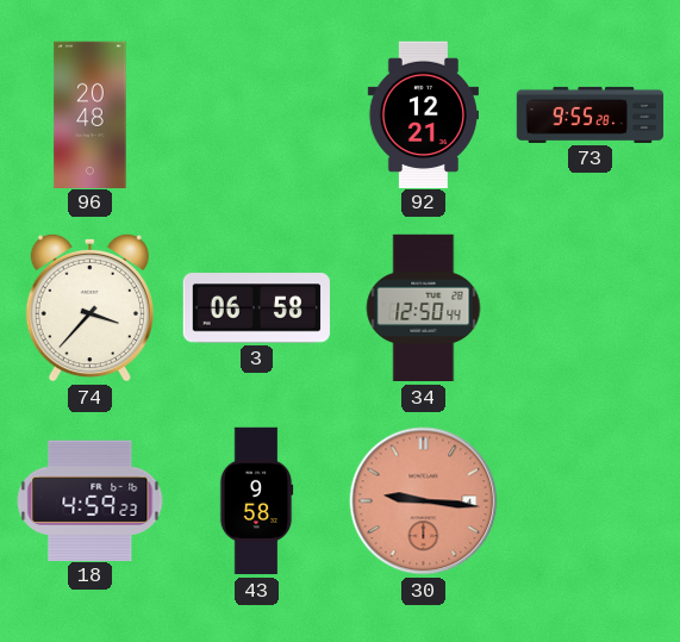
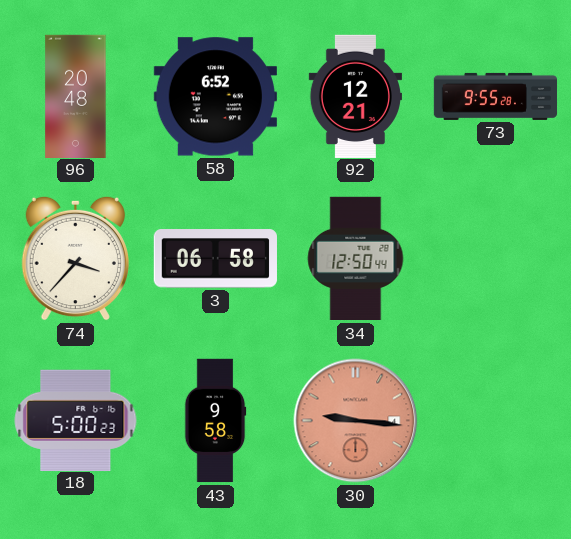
58: none -> 6:52
18: 4:59 -> 5:00
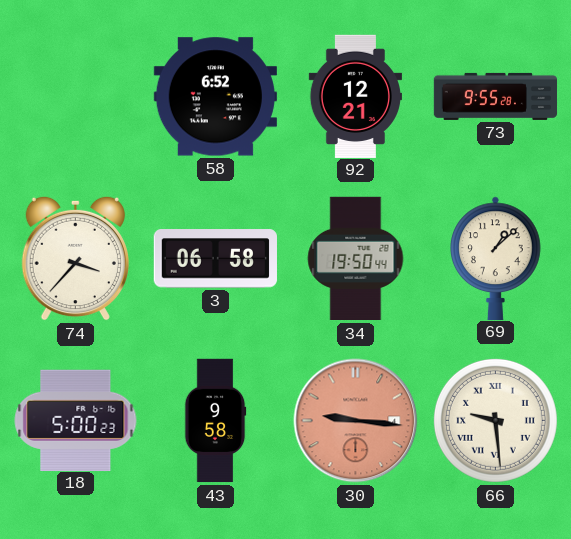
96: 20:48 -> none
34: 12:50 -> 19:50
69: none -> 1:08
66: none -> 9:29
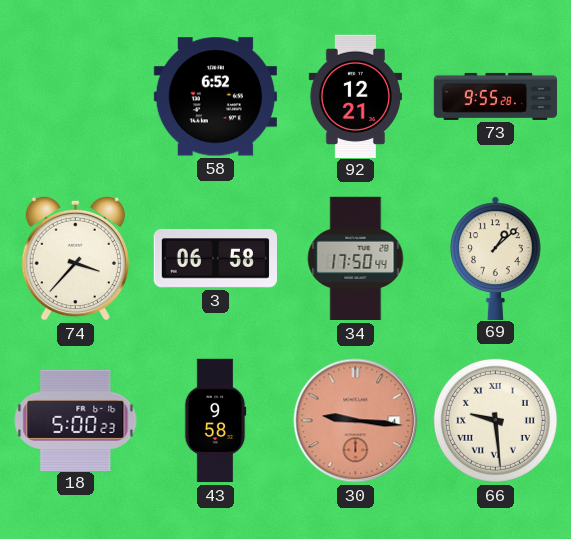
34: 19:50 -> 17:50
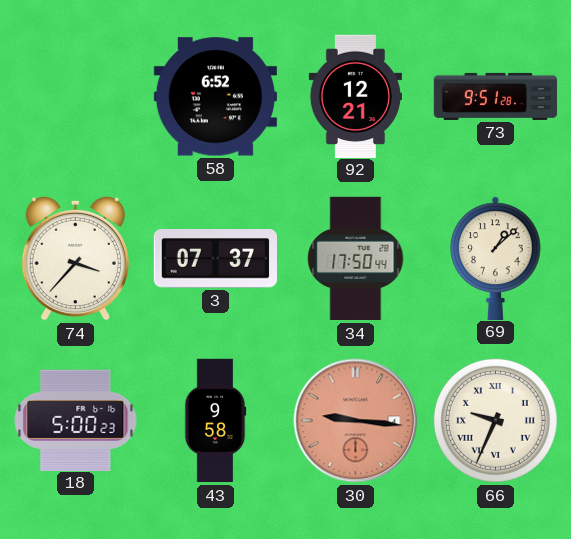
73: 9:55 -> 9:51
3: 06:58 -> 07:37
66: 9:29 -> 9:34
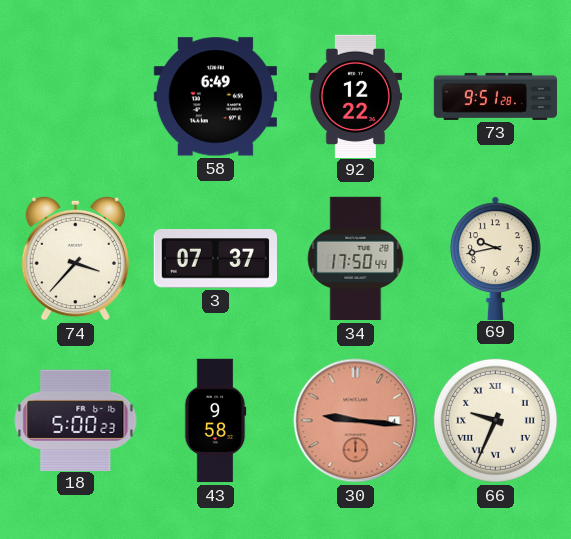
58: 6:52 -> 6:49
92: 12:21 -> 12:22
69: 1:08 -> 9:43
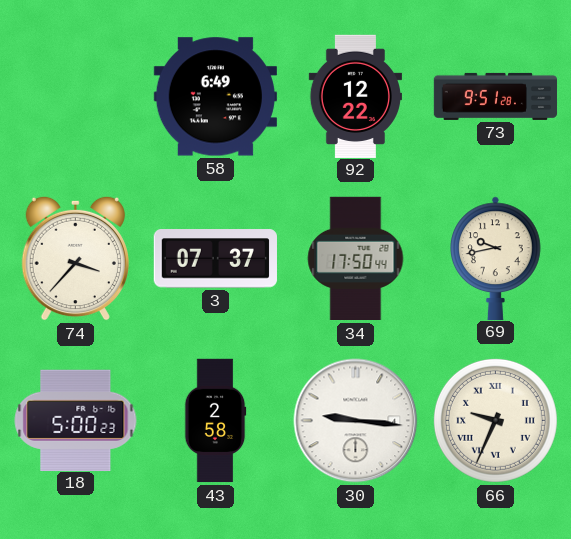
43: 9:58 -> 2:58
30 dial: salmon -> white
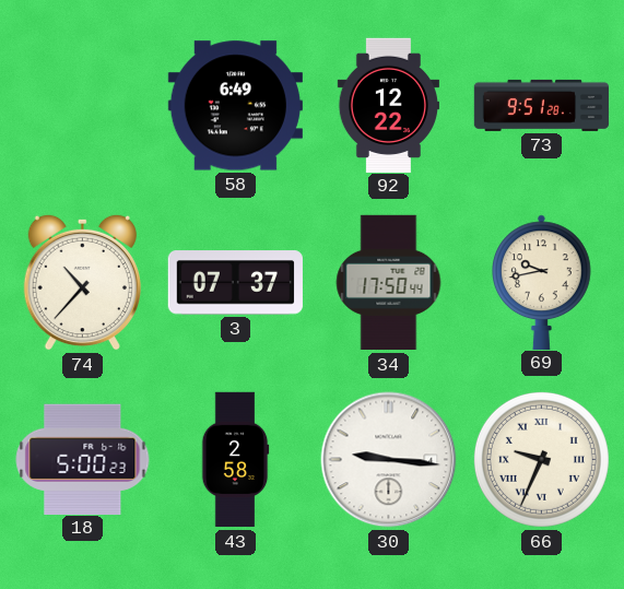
74: 3:37 -> 10:37
